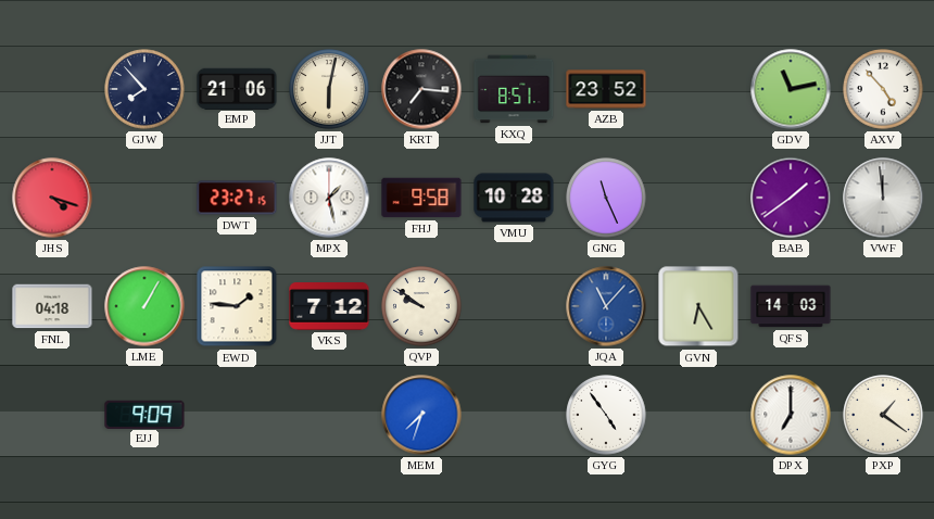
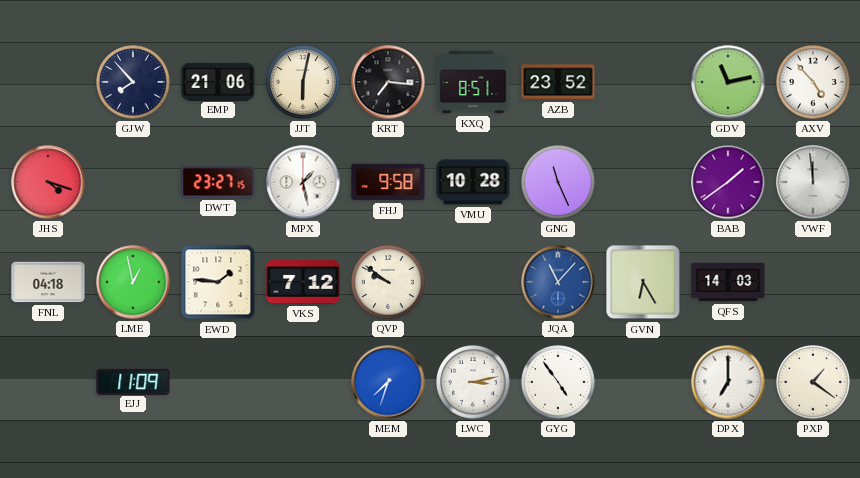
LME: 1:05 -> 12:58
EJJ: 9:09 -> 11:09
LWC: none -> 3:13
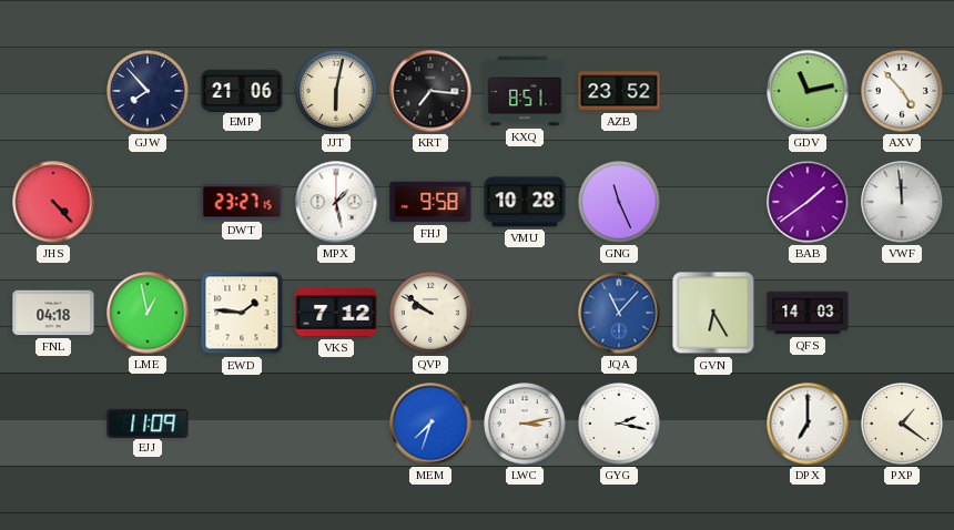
JHS: 4:18 -> 4:23
GYG: 4:54 -> 2:17
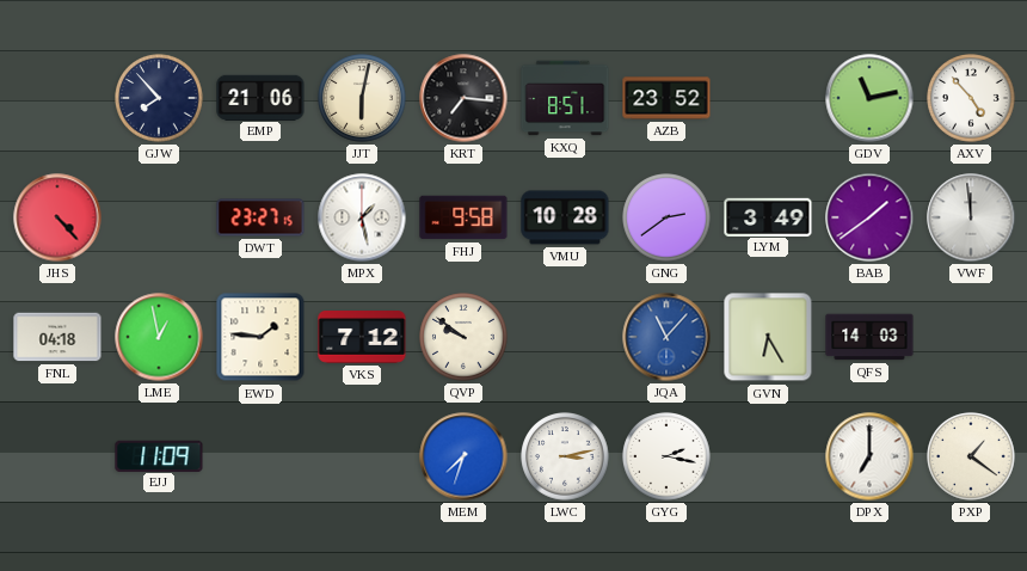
GNG: 11:26 -> 2:39
LYM: none -> 3:49
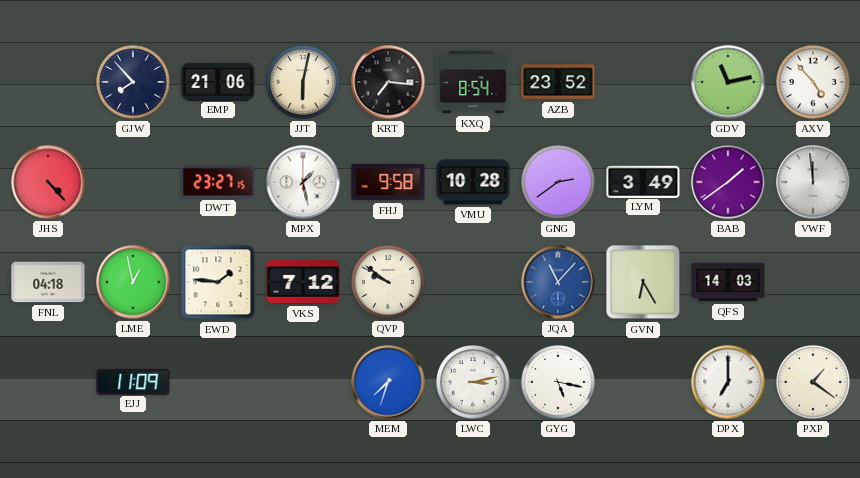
KXQ: 8:51 -> 8:54
GYG: 2:17 -> 5:17
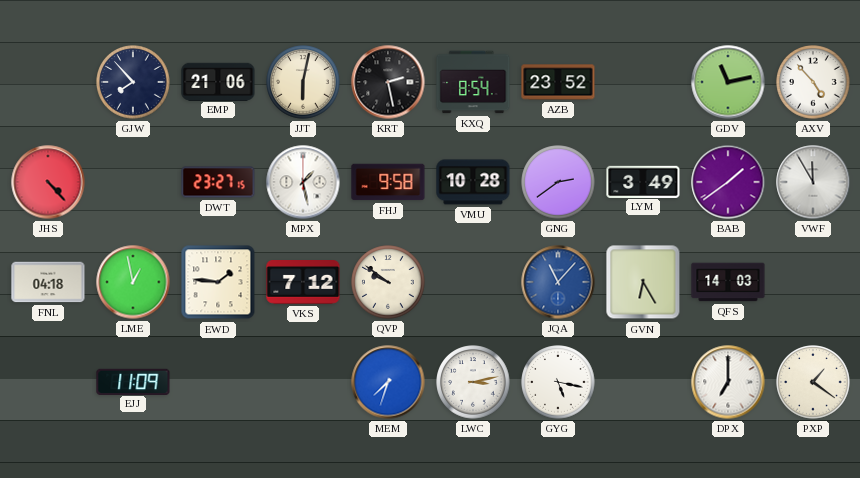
KRT: 7:16 -> 2:28
VWF: 11:59 -> 11:55
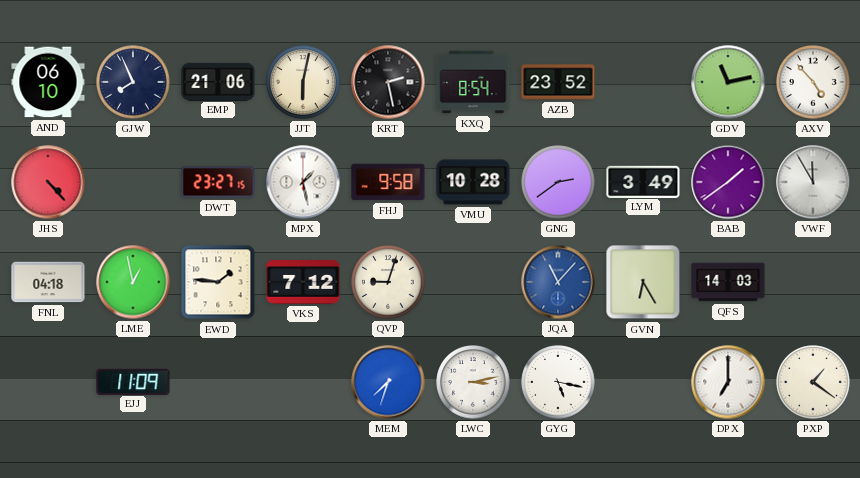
AND: none -> 06:10
GJW: 7:53 -> 7:56
QVP: 9:51 -> 9:03
